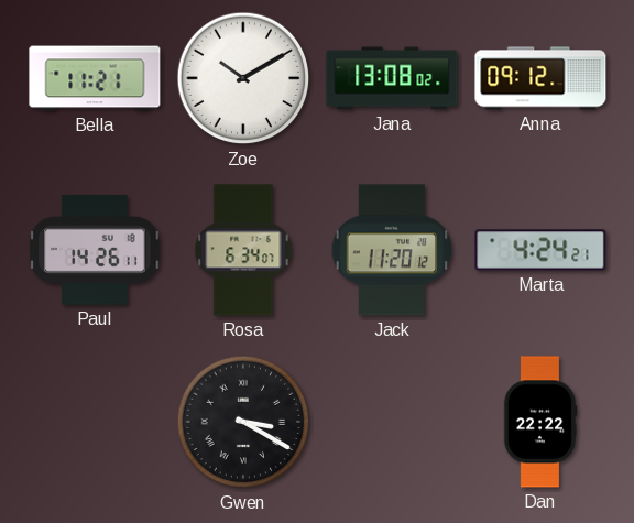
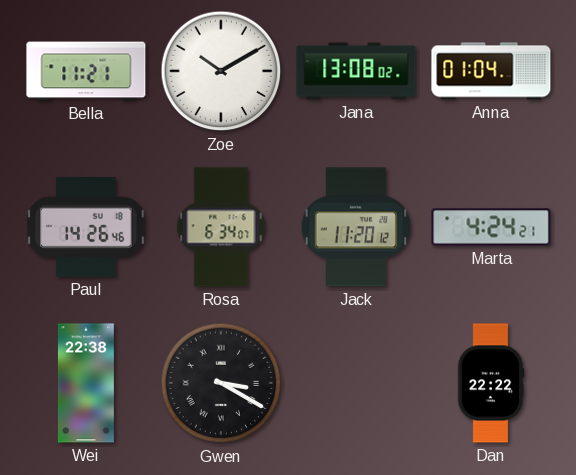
Anna: 09:12 -> 01:04
Paul: 14:26:11 -> 14:26:46
Wei: none -> 22:38
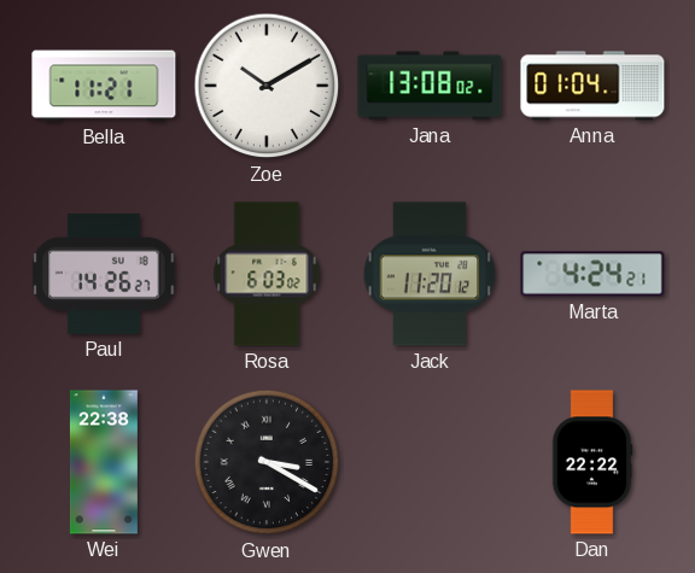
Paul: 14:26:46 -> 14:26:27
Rosa: 6:34 -> 6:03
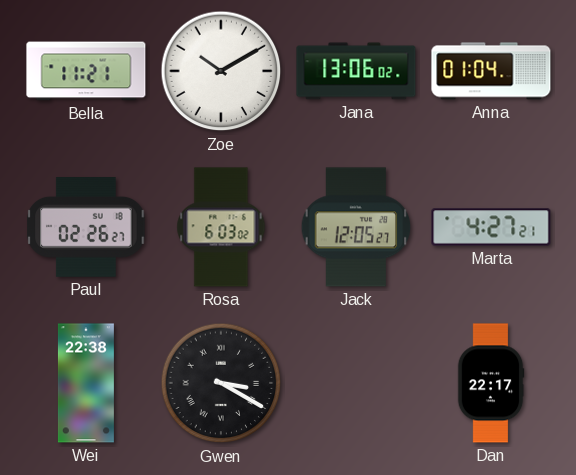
Jana: 13:08 -> 13:06
Paul: 14:26 -> 02:26
Jack: 11:20 -> 12:05
Marta: 4:24 -> 4:27
Dan: 22:22 -> 22:17
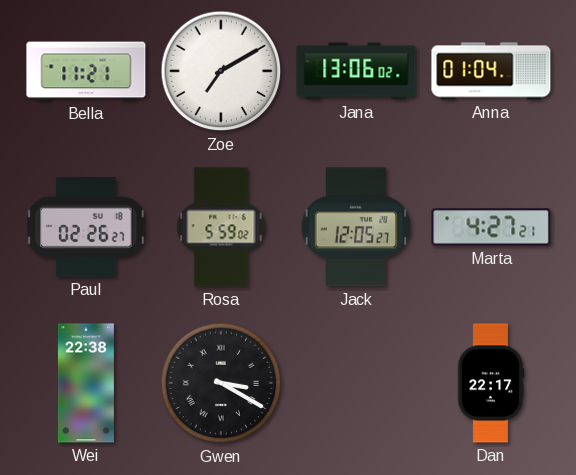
Zoe: 10:10 -> 7:10
Rosa: 6:03 -> 5:59
